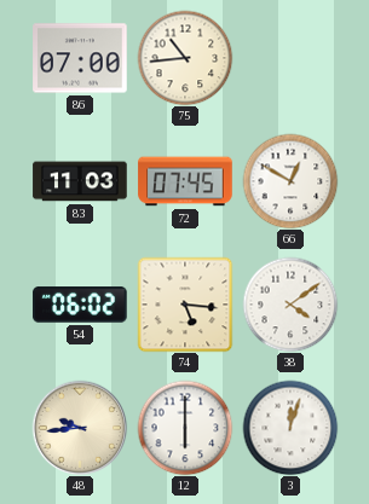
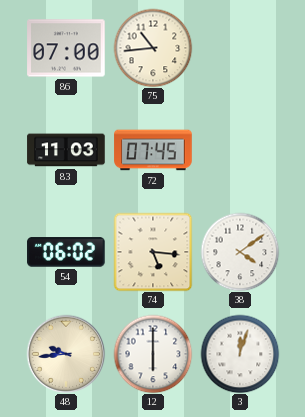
66: 12:50 -> none
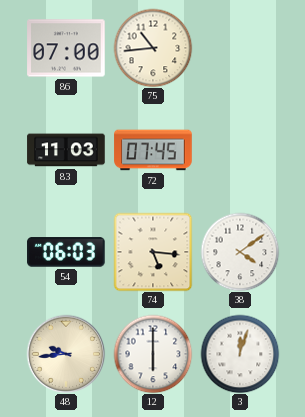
54: 06:02 -> 06:03
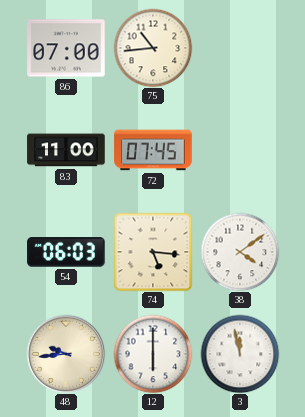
83: 11:03 -> 11:00
3: 12:03 -> 11:58
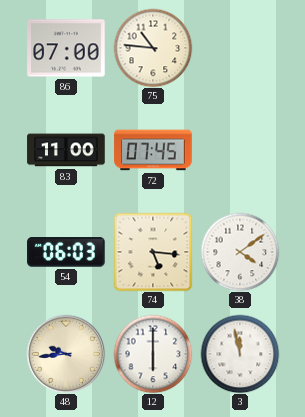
75: 10:44 -> 10:46
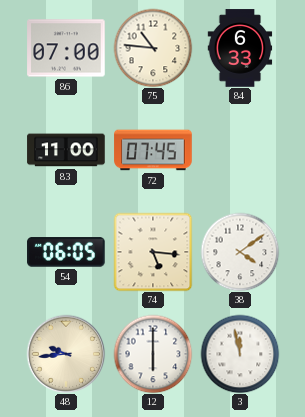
84: none -> 6:33
54: 06:03 -> 06:05
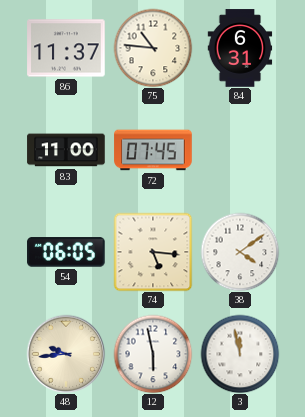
86: 07:00 -> 11:37
84: 6:33 -> 6:31
12: 6:00 -> 5:58
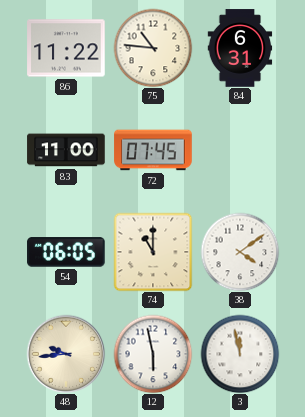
86: 11:37 -> 11:22
74: 5:16 -> 11:00
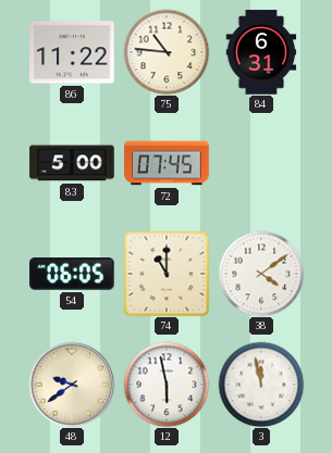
83: 11:00 -> 5:00
48: 9:44 -> 9:39
